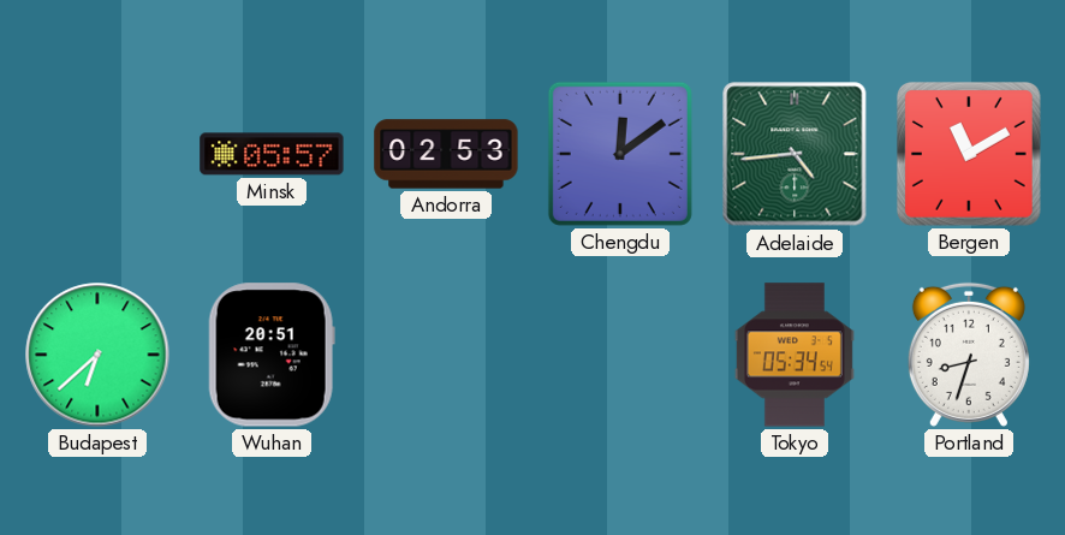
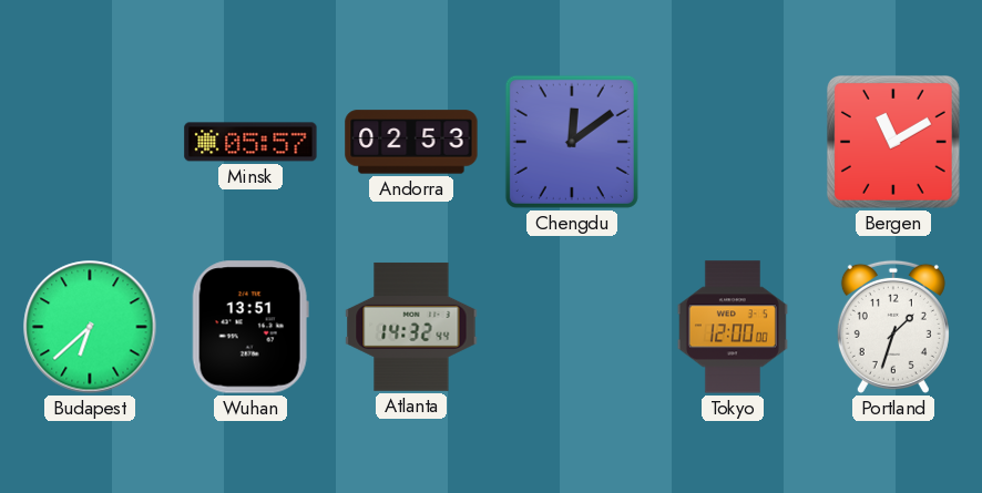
Adelaide: 4:44 -> none
Wuhan: 20:51 -> 13:51
Atlanta: none -> 14:32
Tokyo: 05:34 -> 12:00
Portland: 8:33 -> 1:33
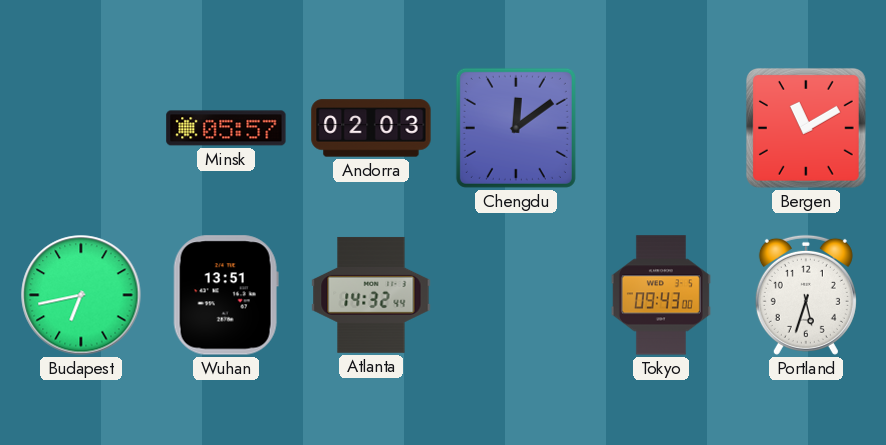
Andorra: 02:53 -> 02:03
Budapest: 6:38 -> 6:43
Tokyo: 12:00 -> 09:43
Portland: 1:33 -> 5:33
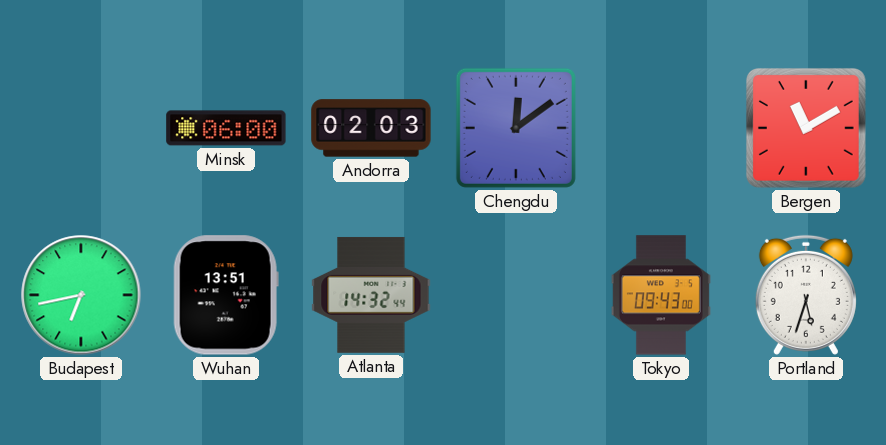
Minsk: 05:57 -> 06:00
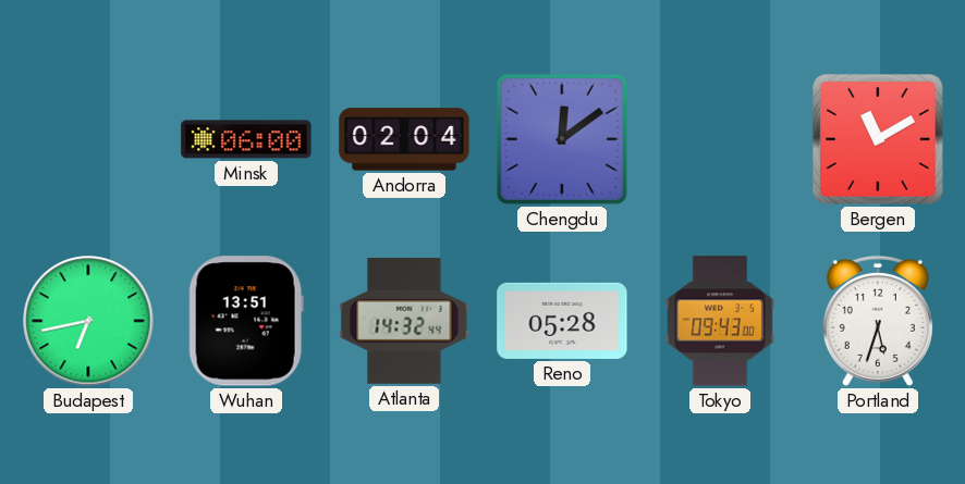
Andorra: 02:03 -> 02:04
Reno: none -> 05:28
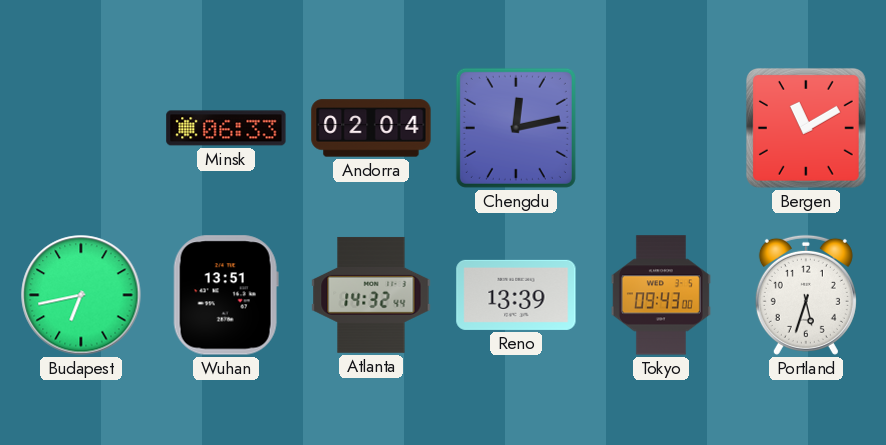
Minsk: 06:00 -> 06:33
Chengdu: 12:09 -> 12:13
Reno: 05:28 -> 13:39
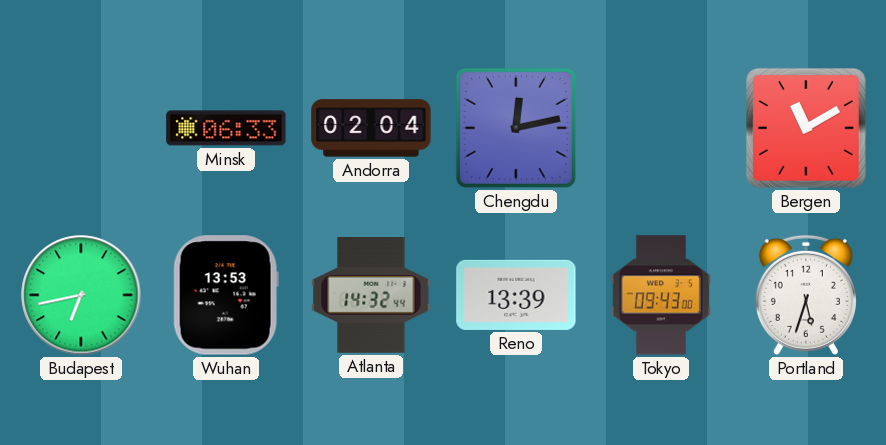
Wuhan: 13:51 -> 13:53
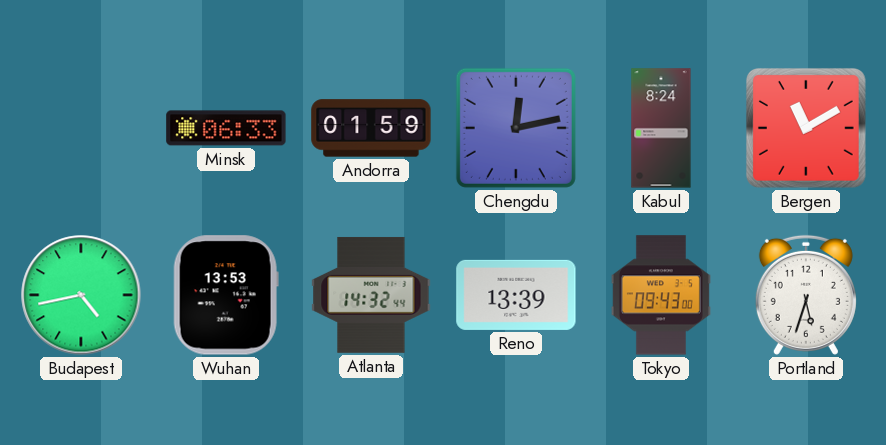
Andorra: 02:04 -> 01:59
Kabul: none -> 8:24
Budapest: 6:43 -> 4:43
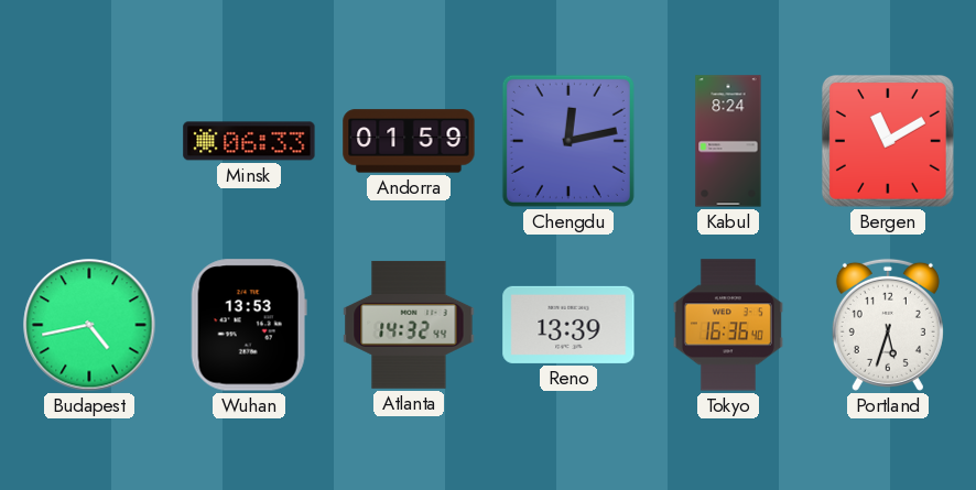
Tokyo: 09:43 -> 16:36
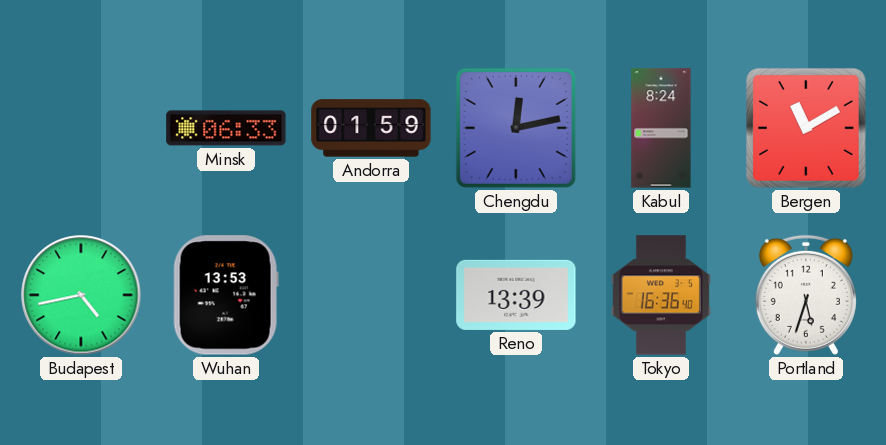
Atlanta: 14:32 -> none
